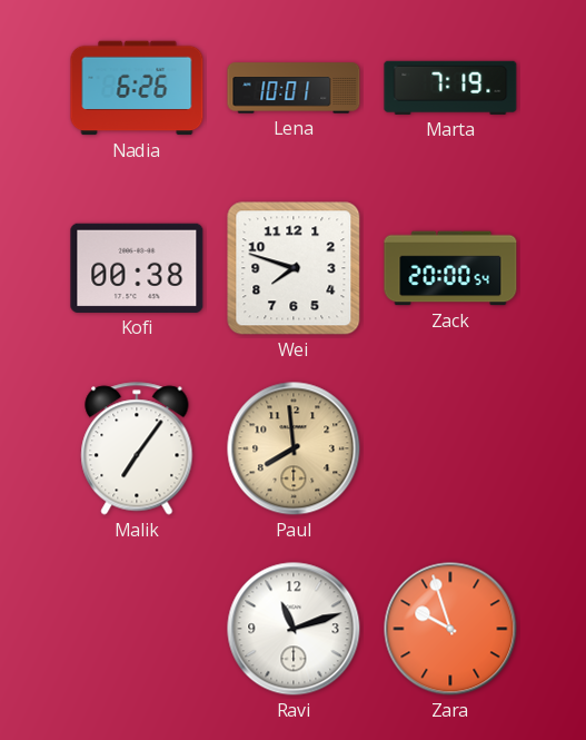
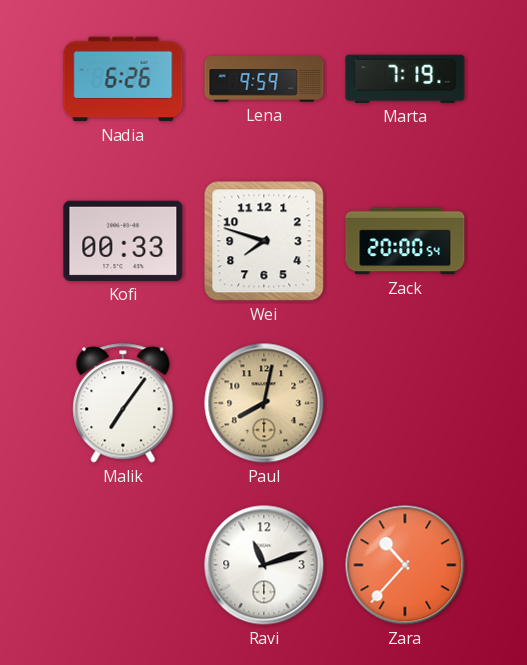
Lena: 10:01 -> 9:59
Kofi: 00:38 -> 00:33
Paul: 7:59 -> 8:02
Zara: 9:57 -> 10:37
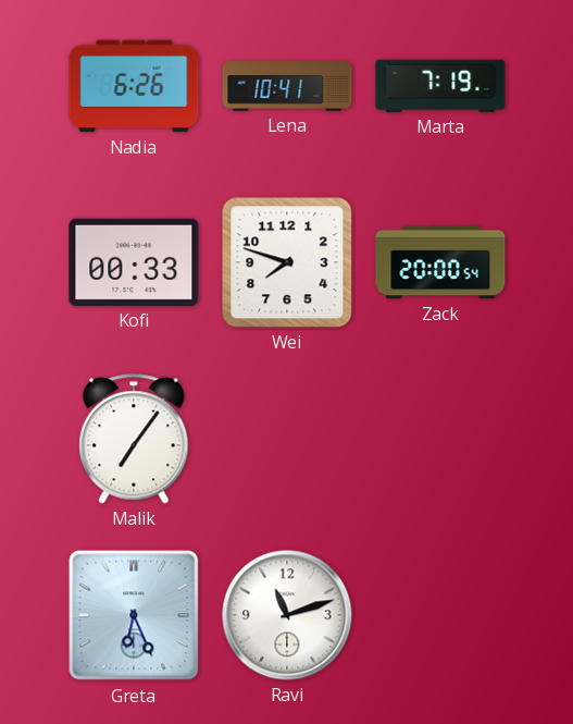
Lena: 9:59 -> 10:41
Paul: 8:02 -> none
Greta: none -> 6:26
Zara: 10:37 -> none
